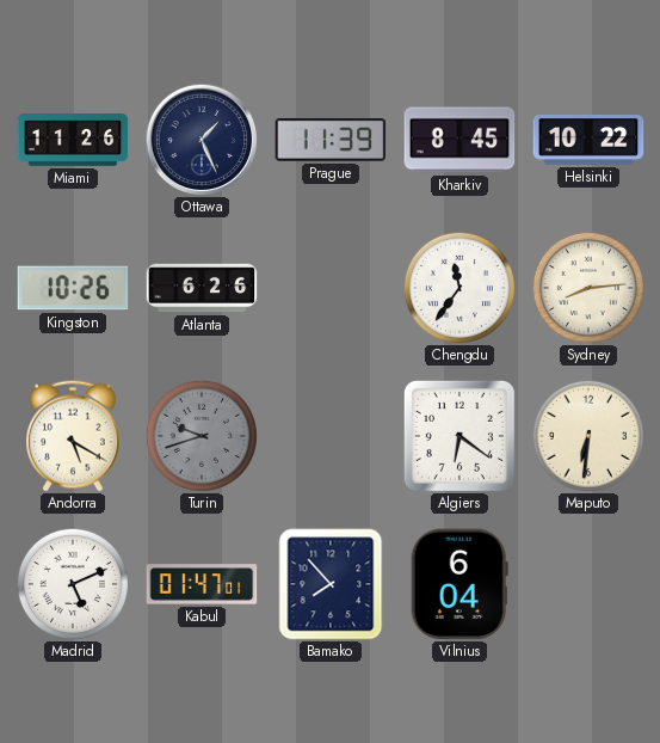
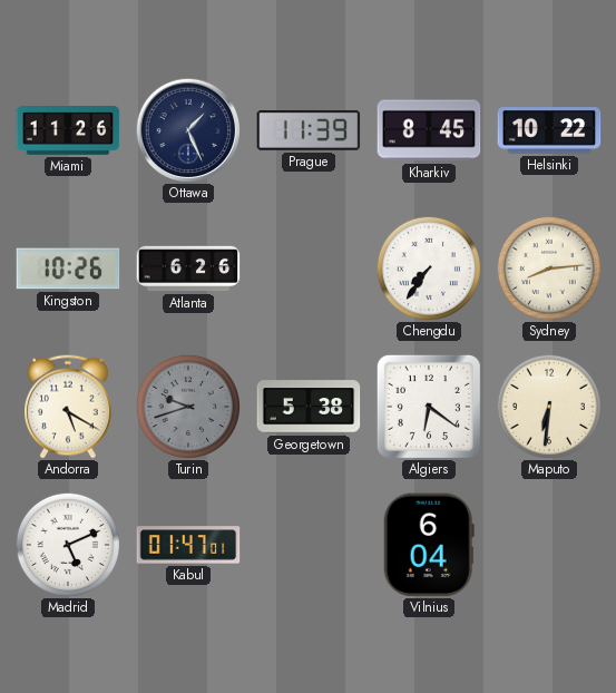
Chengdu: 11:36 -> 7:36
Georgetown: none -> 5:38
Bamako: 7:53 -> none
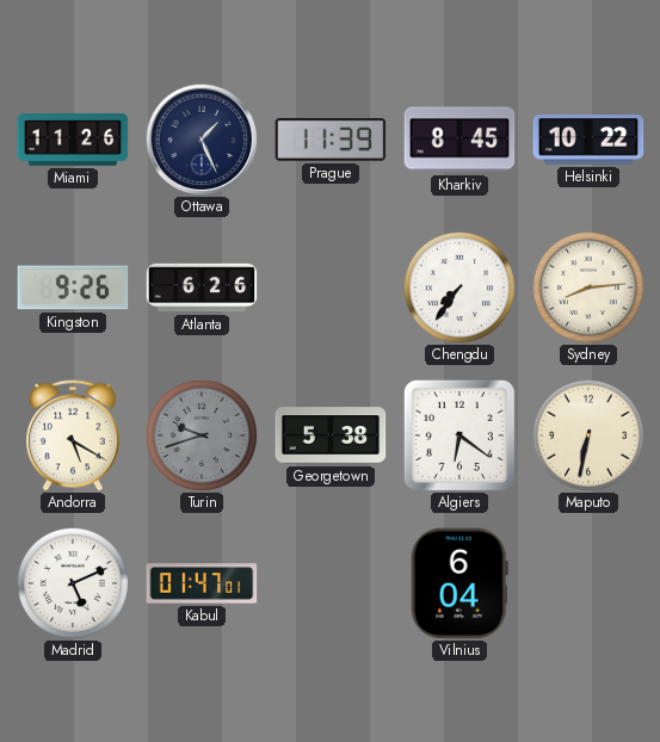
Kingston: 10:26 -> 9:26
Maputo: 6:31 -> 6:32
